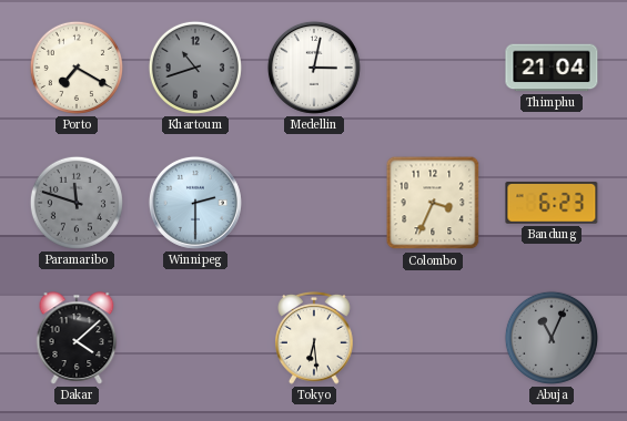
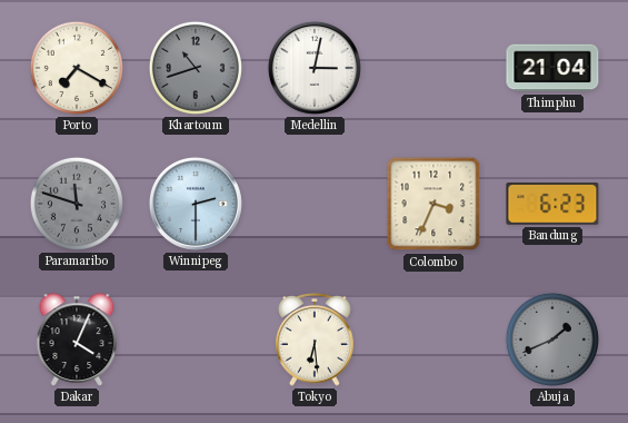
Dakar: 4:08 -> 4:04
Abuja: 11:04 -> 1:41
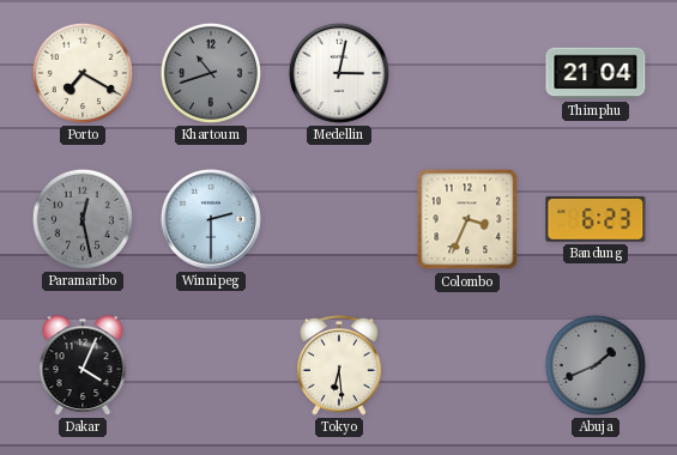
Paramaribo: 11:48 -> 12:28
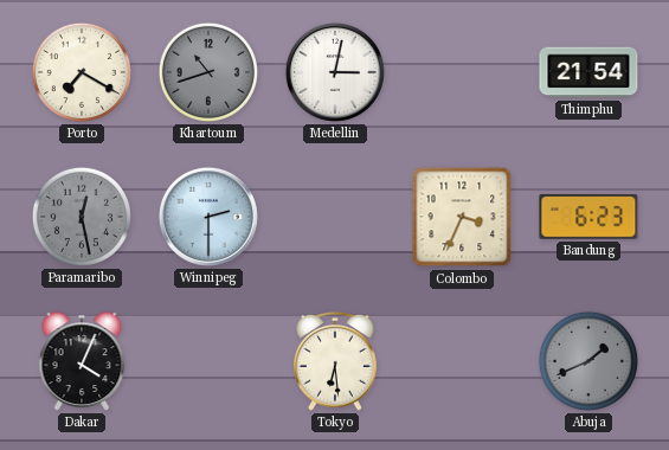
Thimphu: 21:04 -> 21:54
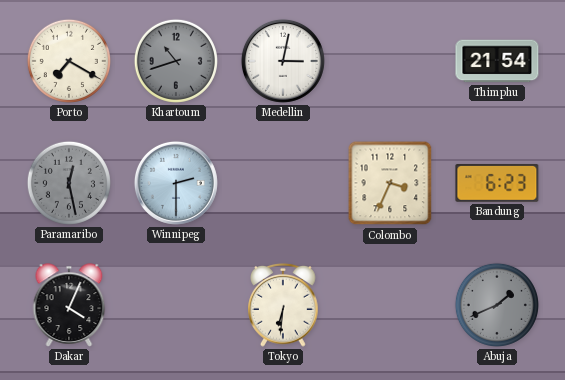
Tokyo: 6:29 -> 6:31
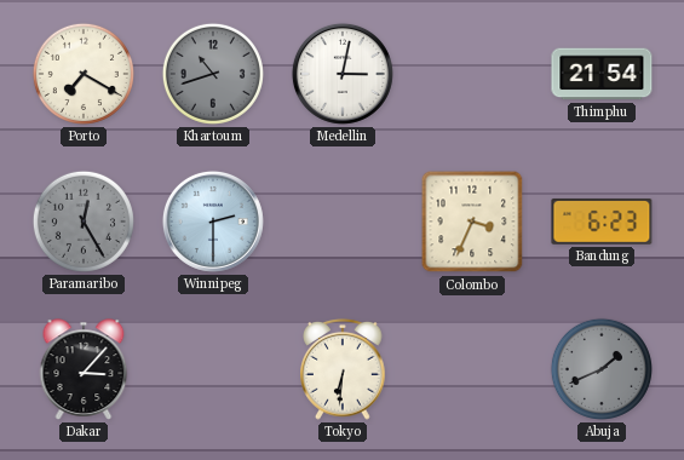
Paramaribo: 12:28 -> 12:25
Dakar: 4:04 -> 3:07
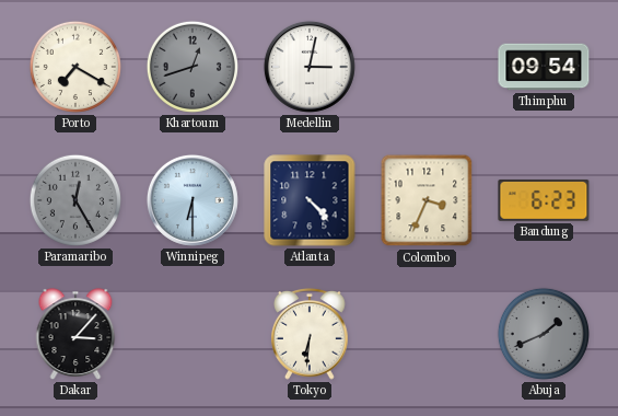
Khartoum: 10:42 -> 12:42
Thimphu: 21:54 -> 09:54
Winnipeg: 2:30 -> 6:30
Atlanta: none -> 4:23
